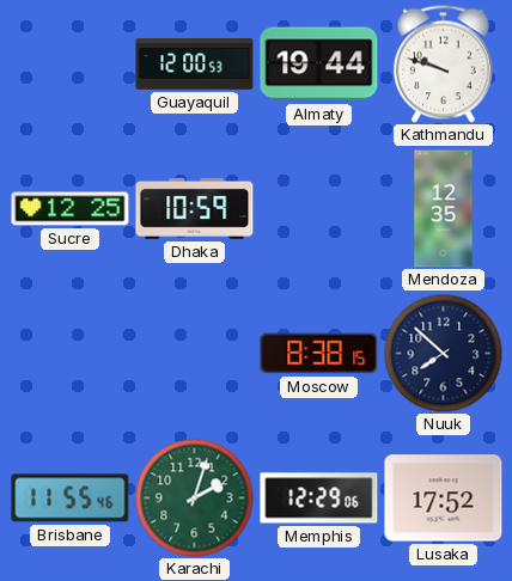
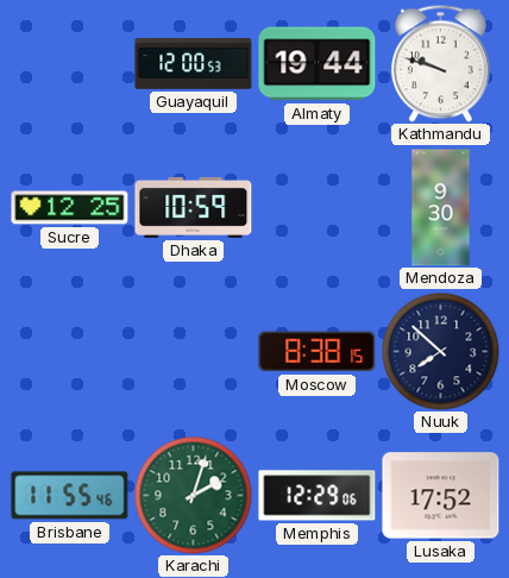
Mendoza: 12:35 -> 9:30
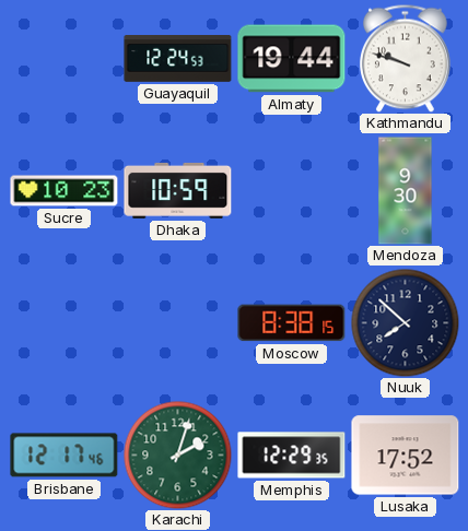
Guayaquil: 12:00 -> 12:24
Sucre: 12:25 -> 10:23
Brisbane: 11:55 -> 12:17
Memphis: 12:29:06 -> 12:29:35
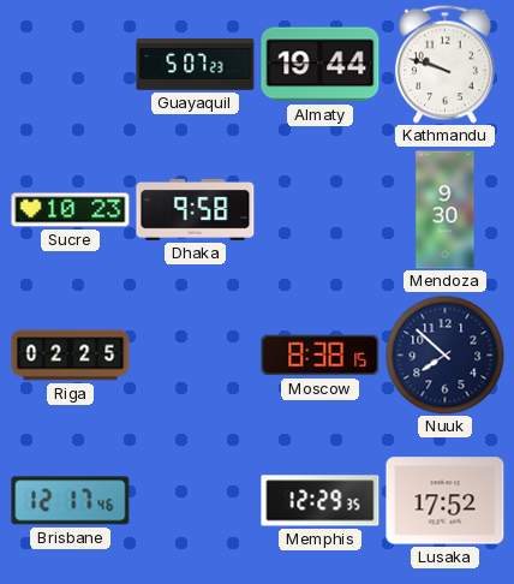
Guayaquil: 12:24 -> 5:07
Dhaka: 10:59 -> 9:58
Riga: none -> 02:25
Karachi: 2:03 -> none
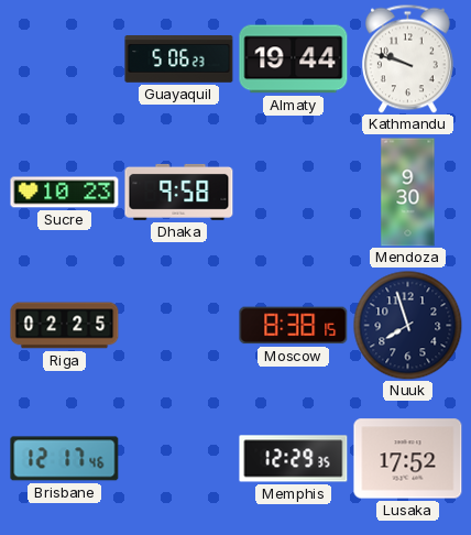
Guayaquil: 5:07 -> 5:06
Nuuk: 7:52 -> 7:57
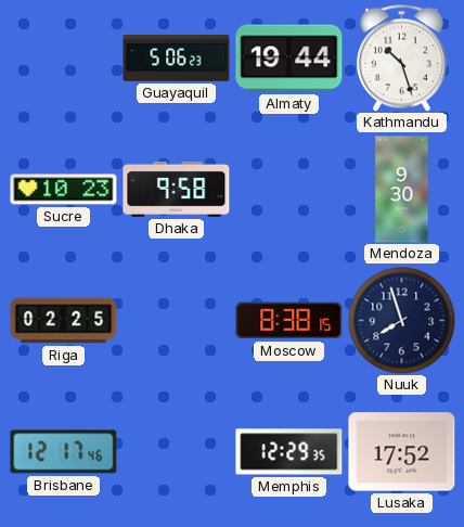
Kathmandu: 9:48 -> 10:27
